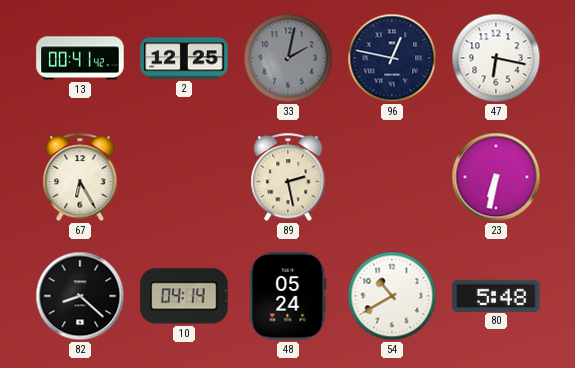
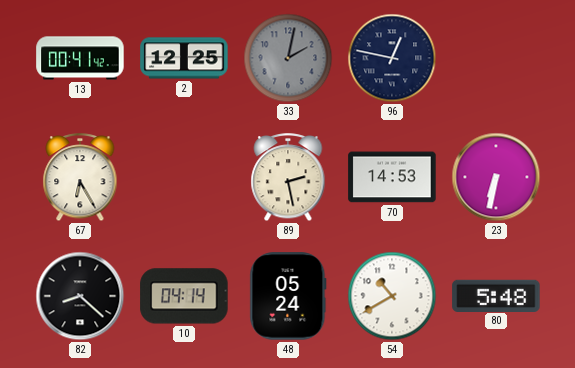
47: 6:17 -> none
70: none -> 14:53
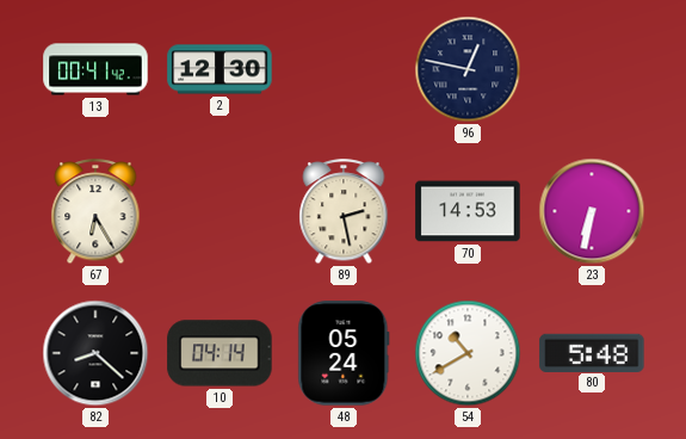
2: 12:25 -> 12:30
33: 2:02 -> none
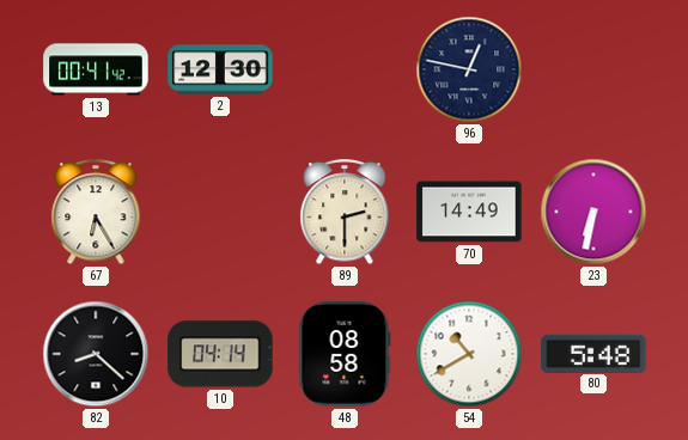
89: 2:28 -> 2:30
70: 14:53 -> 14:49
48: 05:24 -> 08:58
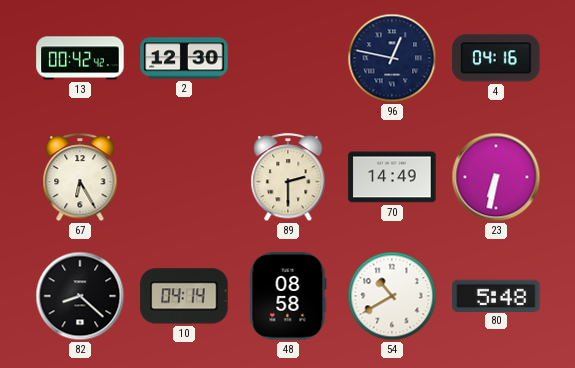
13: 00:41 -> 00:42
4: none -> 04:16
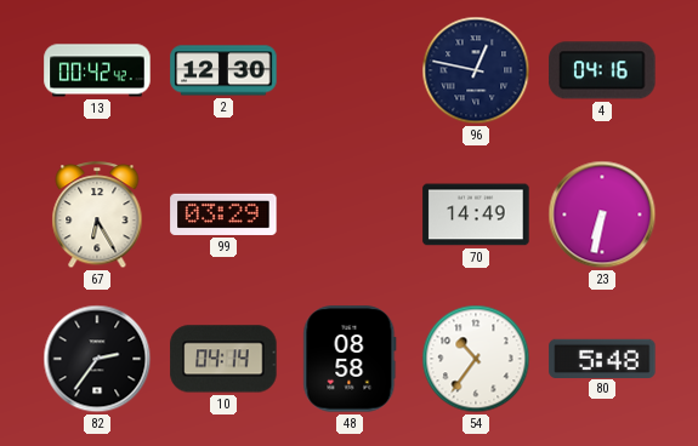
99: none -> 03:29
89: 2:30 -> none
82: 8:22 -> 2:36
54: 10:40 -> 10:36
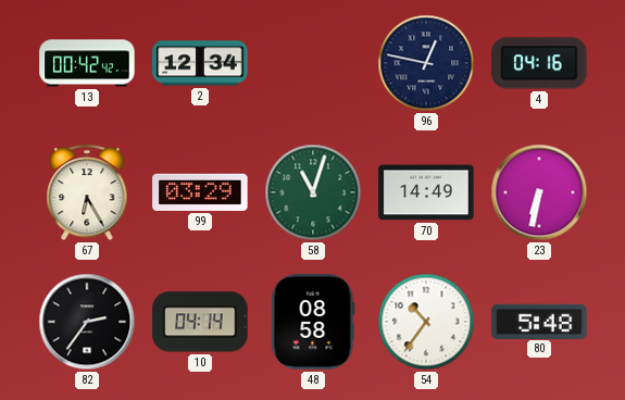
2: 12:30 -> 12:34
58: none -> 11:03
